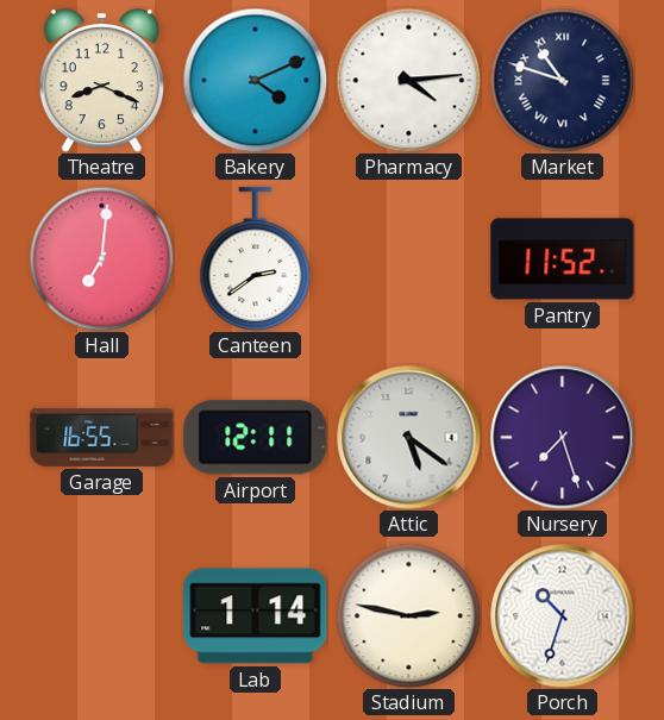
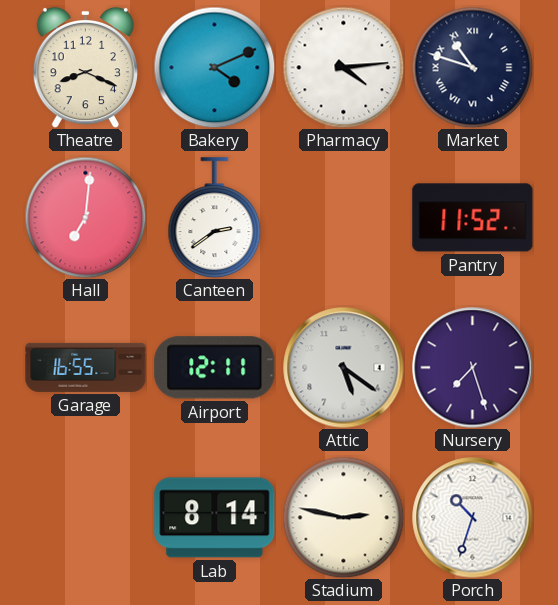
Lab: 1:14 -> 8:14
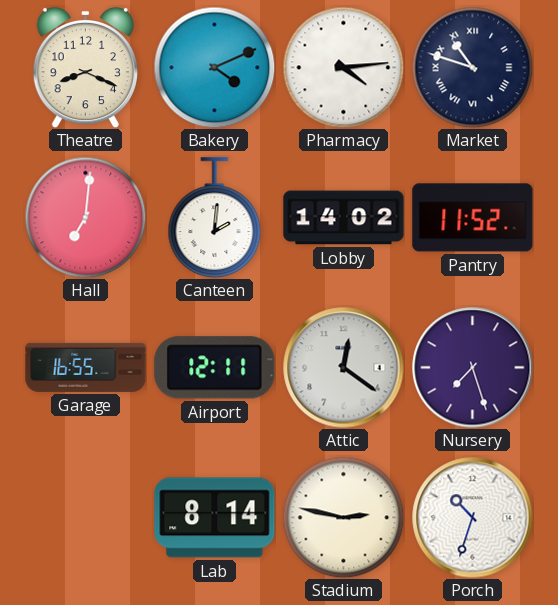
Canteen: 2:39 -> 2:01
Lobby: none -> 14:02
Attic: 5:21 -> 12:21
